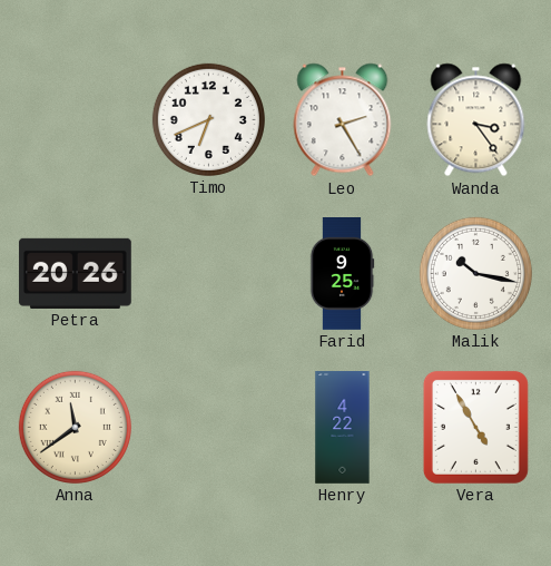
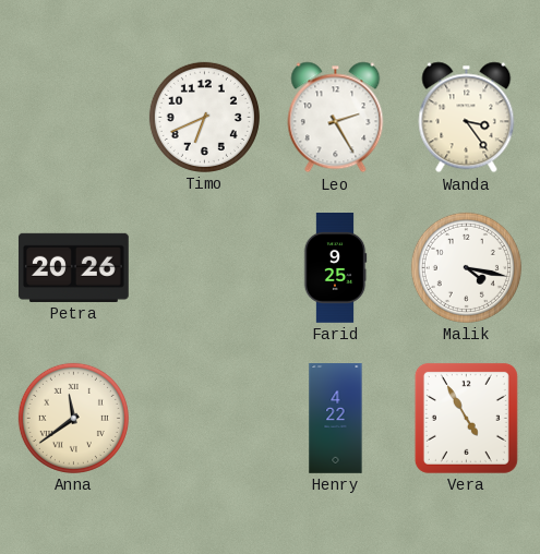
Malik: 10:17 -> 4:17
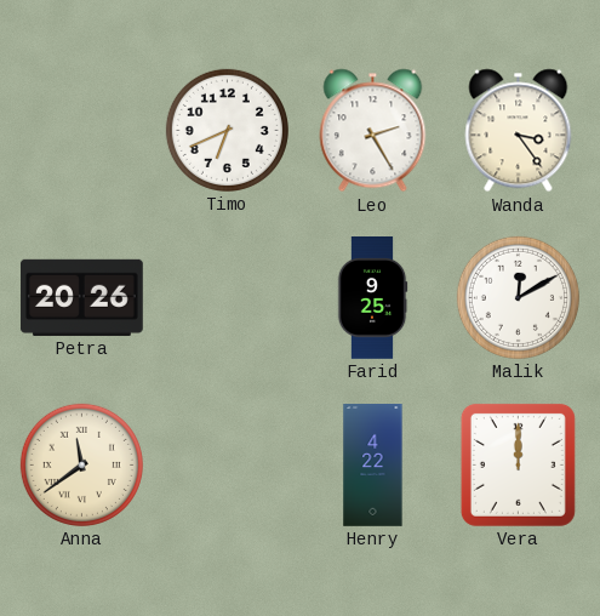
Malik: 4:17 -> 12:10
Vera: 4:55 -> 12:00
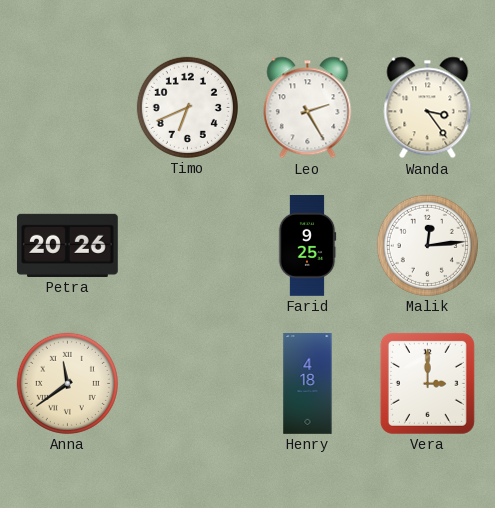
Malik: 12:10 -> 12:14
Henry: 4:22 -> 4:18
Vera: 12:00 -> 3:00
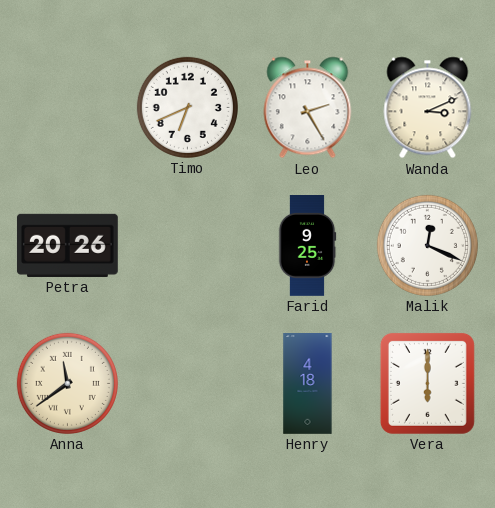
Wanda: 3:24 -> 3:11
Malik: 12:14 -> 12:19
Vera: 3:00 -> 6:00
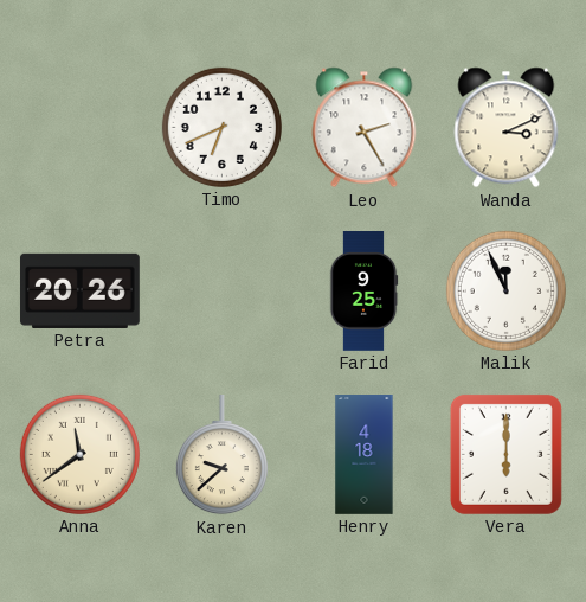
Malik: 12:19 -> 11:56
Karen: none -> 9:38
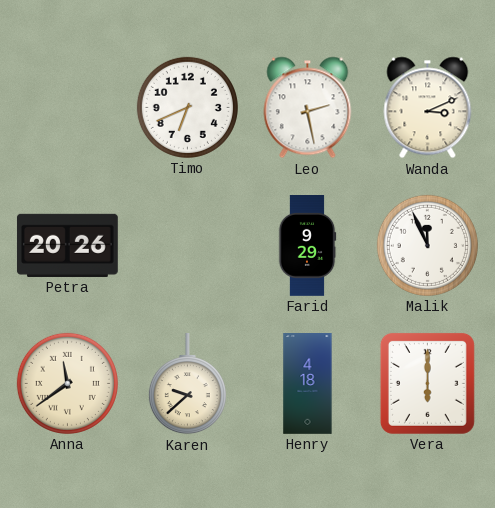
Leo: 2:25 -> 2:28
Farid: 9:25 -> 9:29
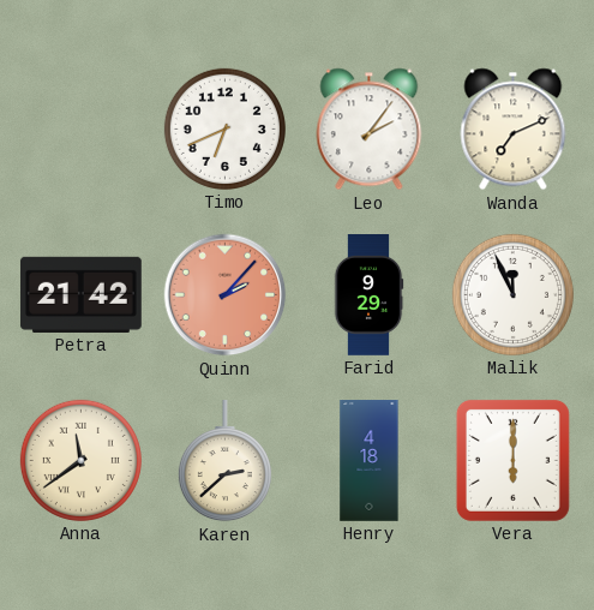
Leo: 2:28 -> 2:06
Wanda: 3:11 -> 7:11
Petra: 20:26 -> 21:42
Quinn: none -> 2:07
Karen: 9:38 -> 2:38
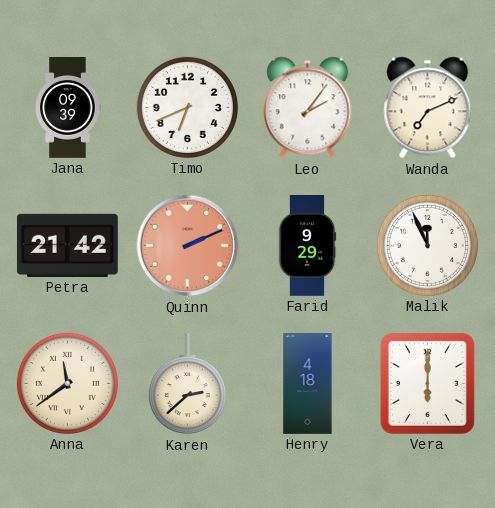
Jana: none -> 09:39
Quinn: 2:07 -> 2:11
